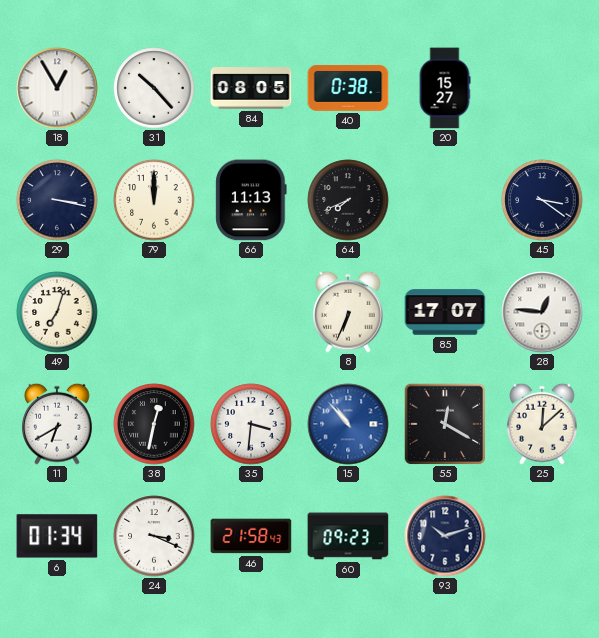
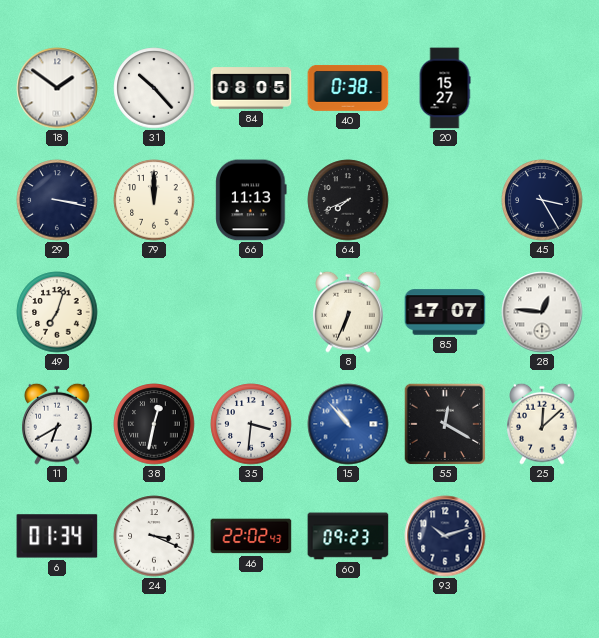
18: 12:55 -> 1:51
45: 3:21 -> 3:25
46: 21:58 -> 22:02
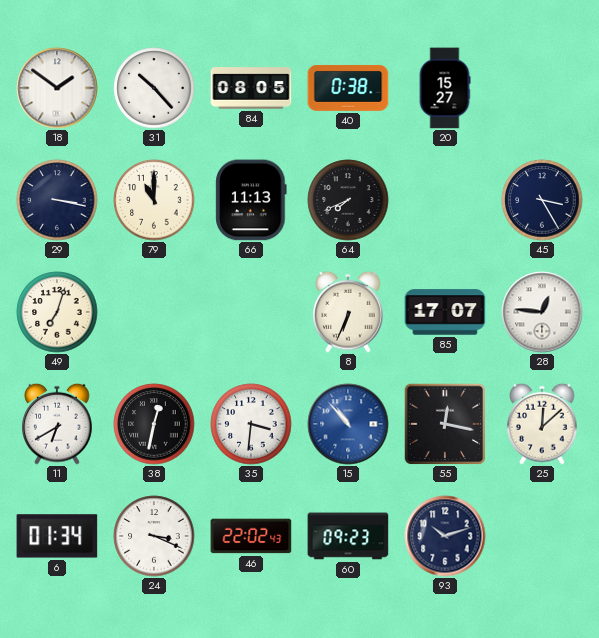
79: 12:00 -> 11:00
55: 12:20 -> 12:17
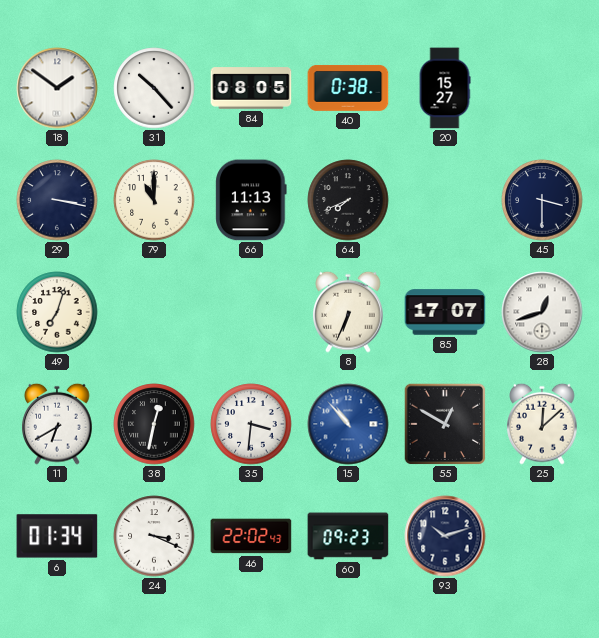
45: 3:25 -> 3:30
28: 12:46 -> 12:42
55: 12:17 -> 12:50
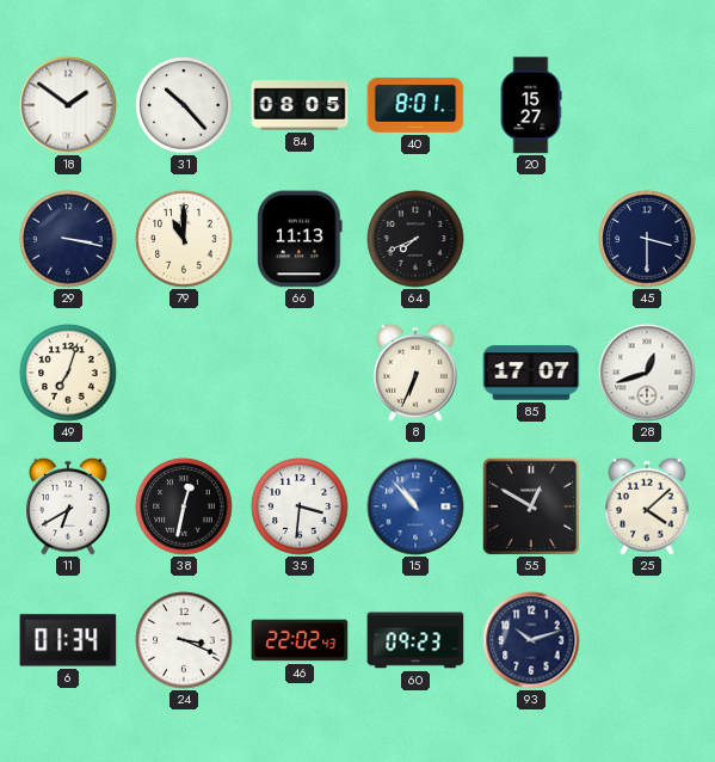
40: 0:38 -> 8:01
25: 12:08 -> 4:08
